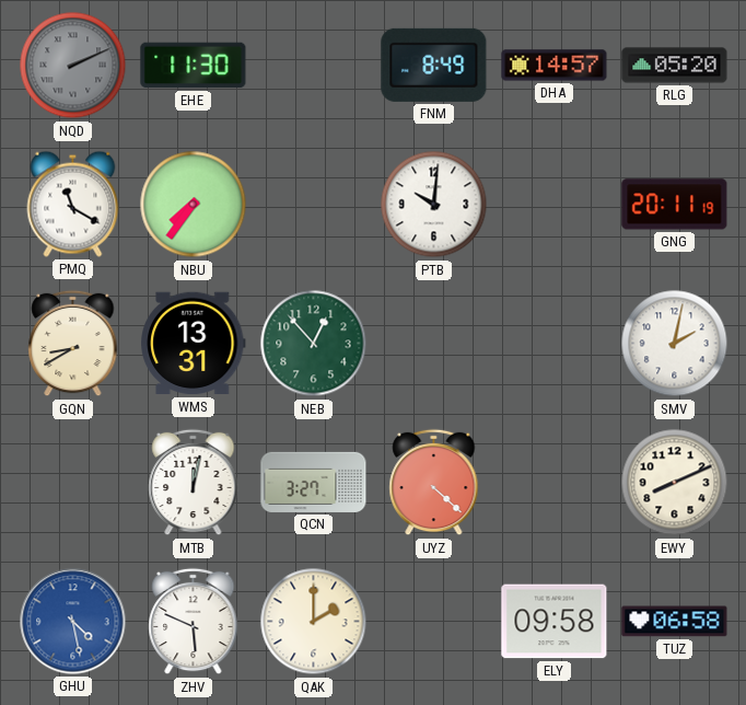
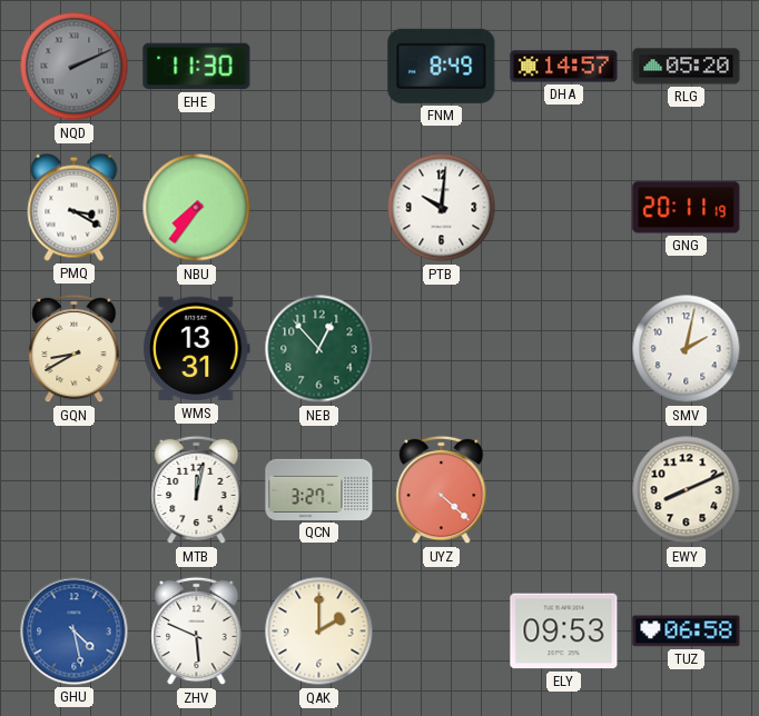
PMQ: 11:20 -> 3:20
ELY: 09:58 -> 09:53
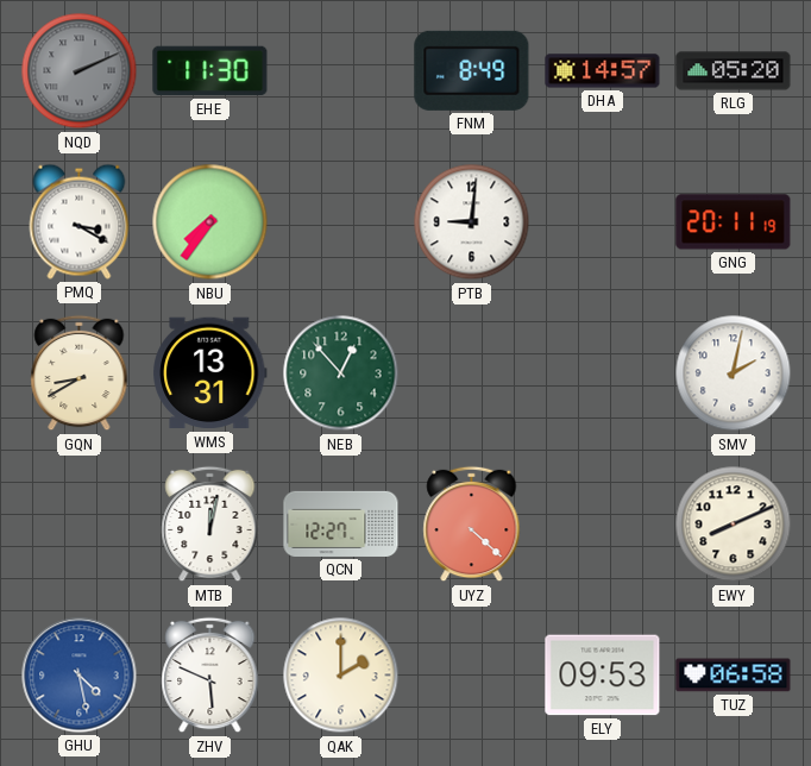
PTB: 10:01 -> 9:01
QCN: 3:27 -> 12:27
